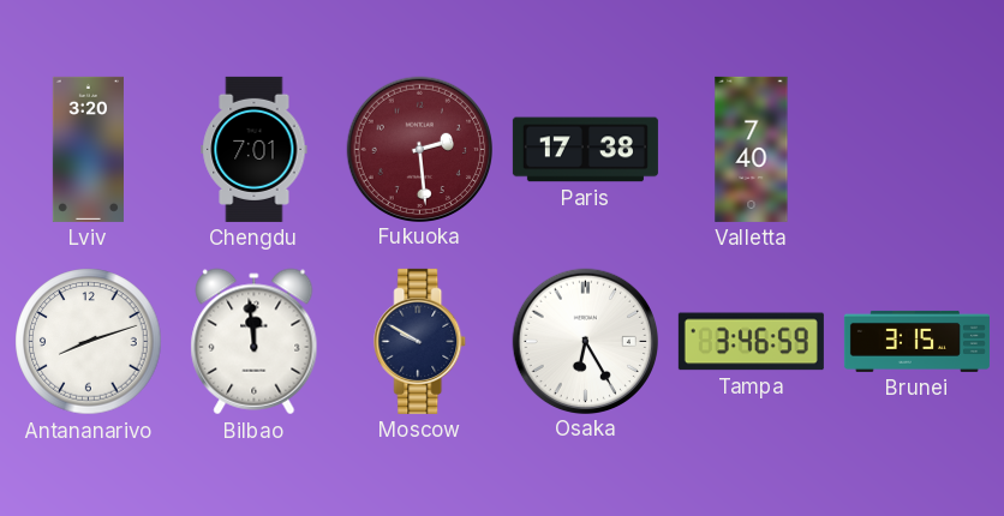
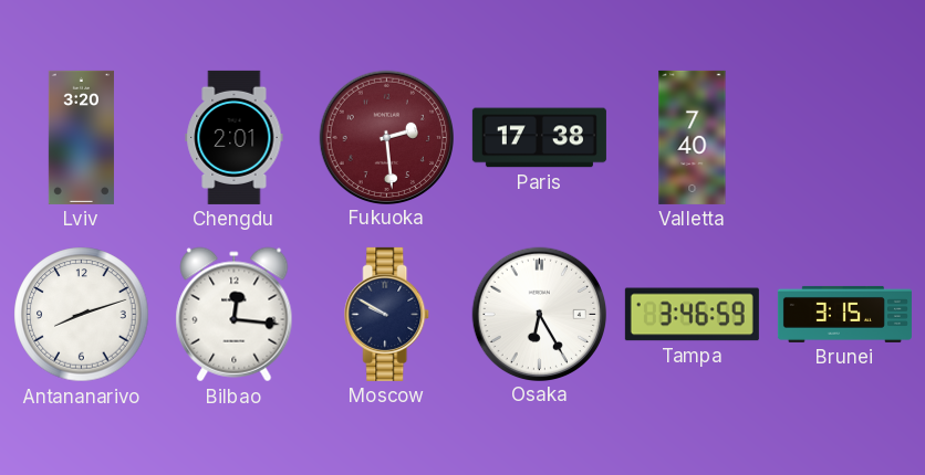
Chengdu: 7:01 -> 2:01
Bilbao: 11:59 -> 12:16
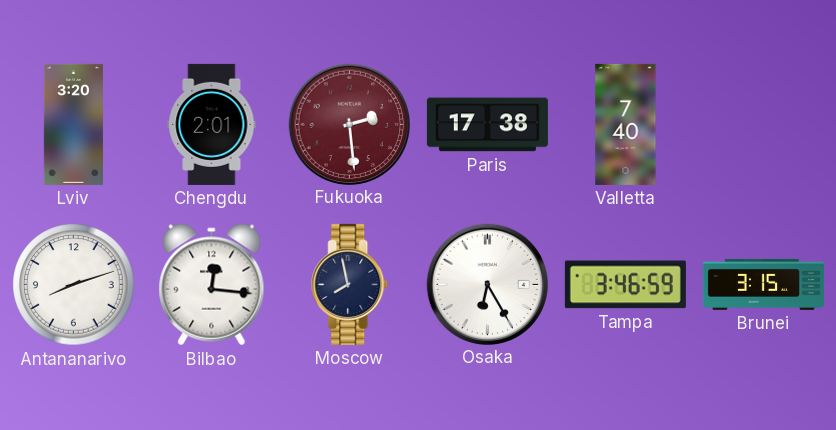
Moscow: 9:50 -> 7:58
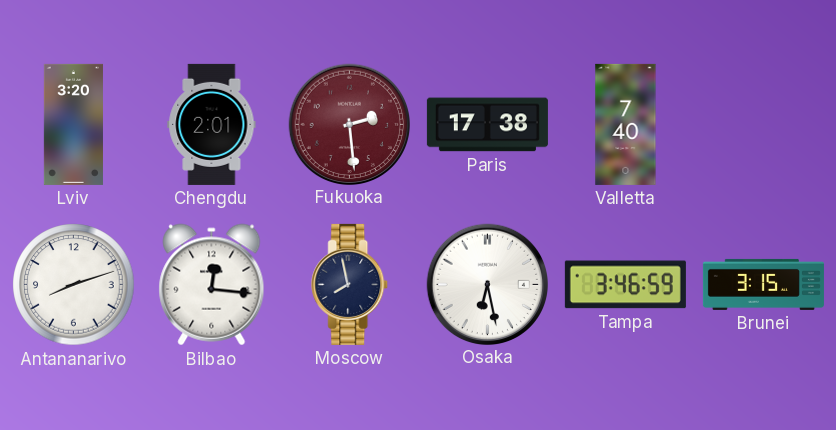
Osaka: 6:25 -> 6:28
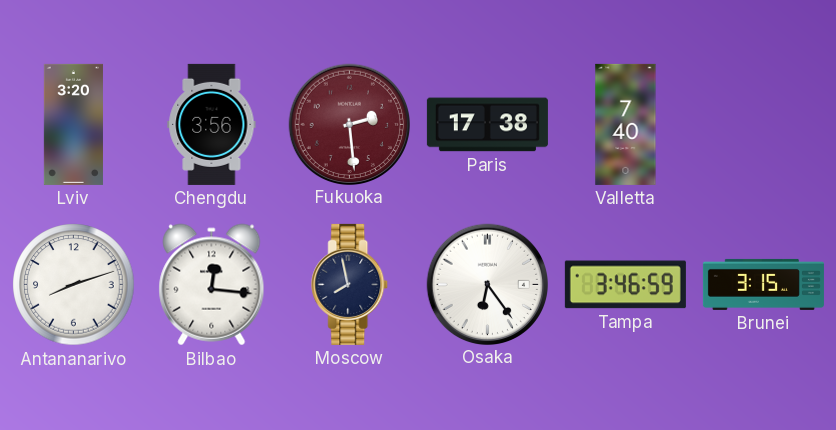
Chengdu: 2:01 -> 3:56
Osaka: 6:28 -> 6:24
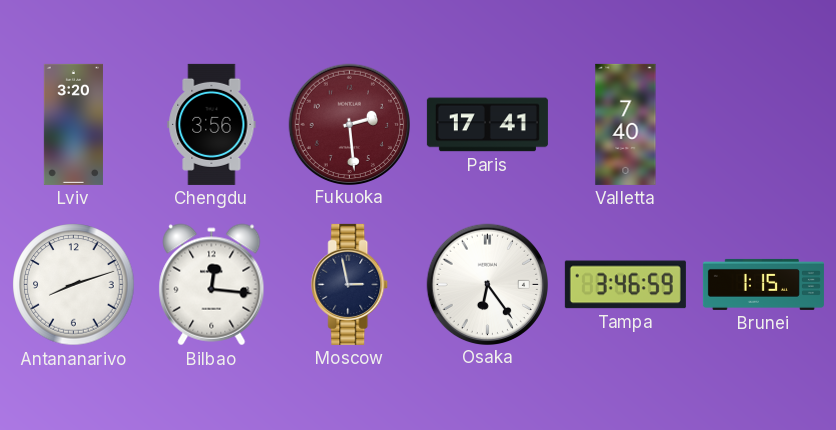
Paris: 17:38 -> 17:41
Moscow: 7:58 -> 2:58
Brunei: 3:15 -> 1:15
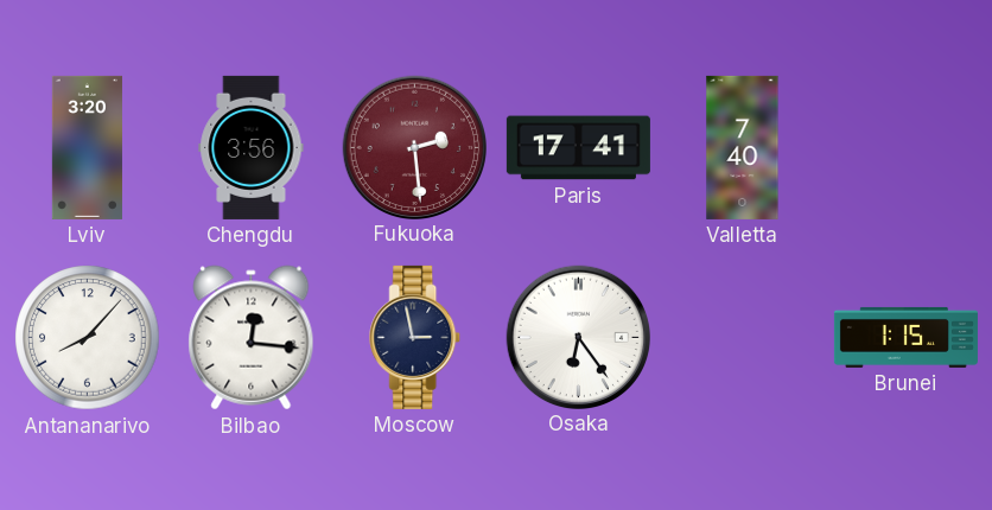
Antananarivo: 8:12 -> 8:07
Tampa: 3:46 -> none
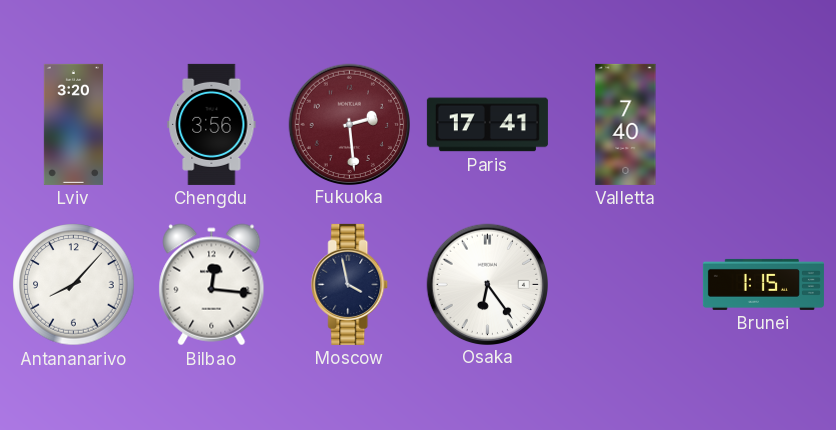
Moscow: 2:58 -> 3:58
